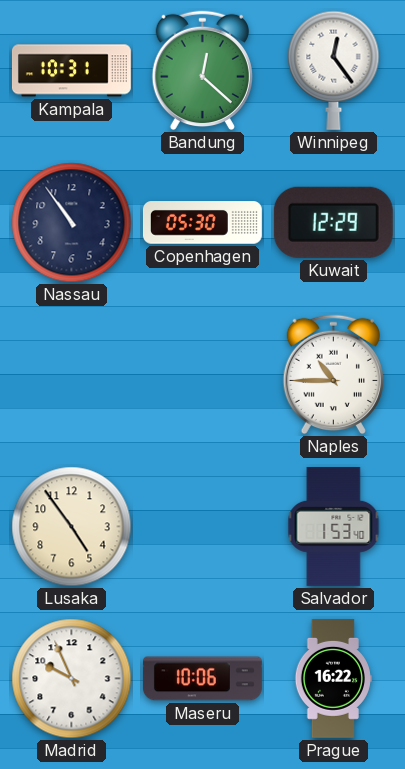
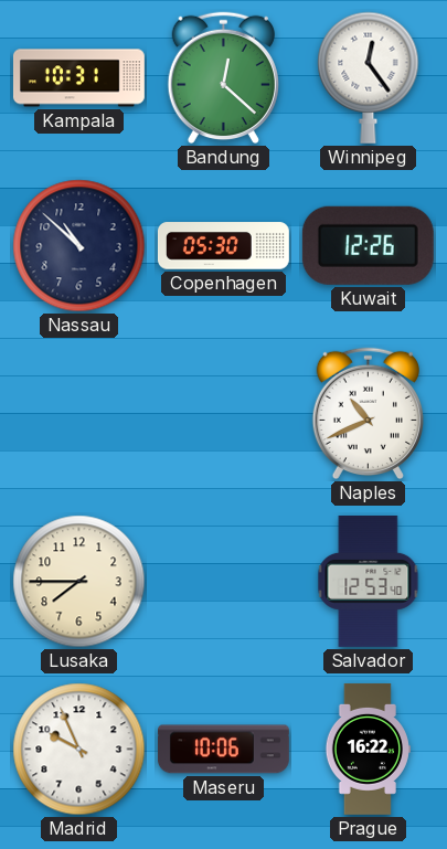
Nassau: 10:54 -> 10:52
Kuwait: 12:29 -> 12:26
Naples: 10:45 -> 10:41
Lusaka: 4:54 -> 7:45
Salvador: 1:53 -> 12:53
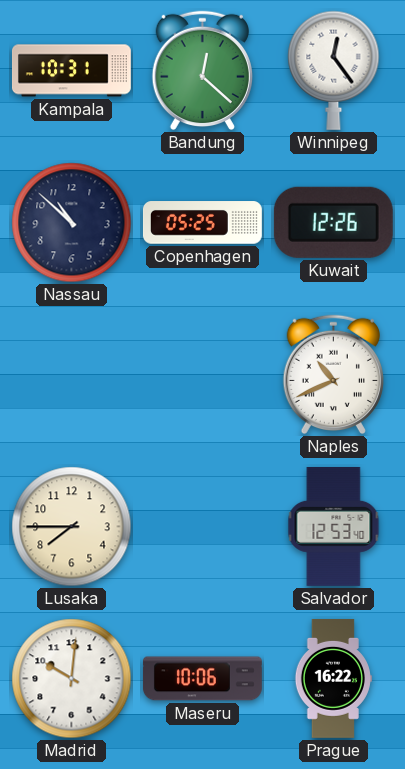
Copenhagen: 05:30 -> 05:25
Madrid: 9:56 -> 10:01
